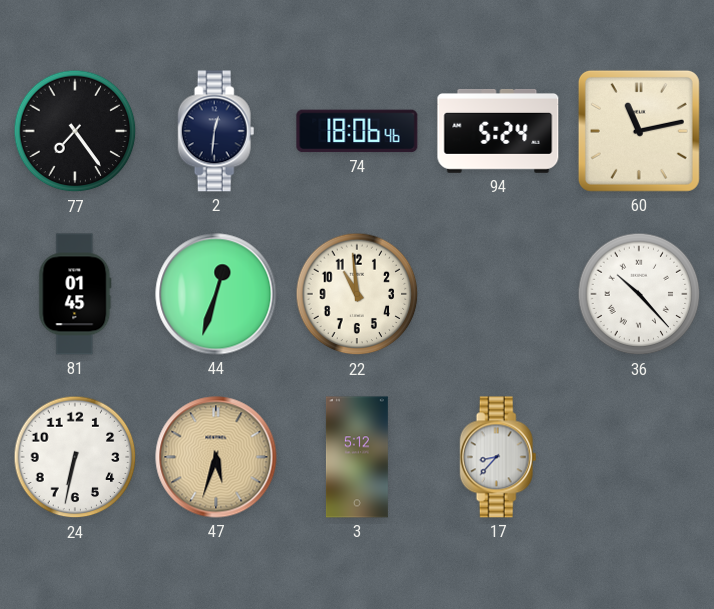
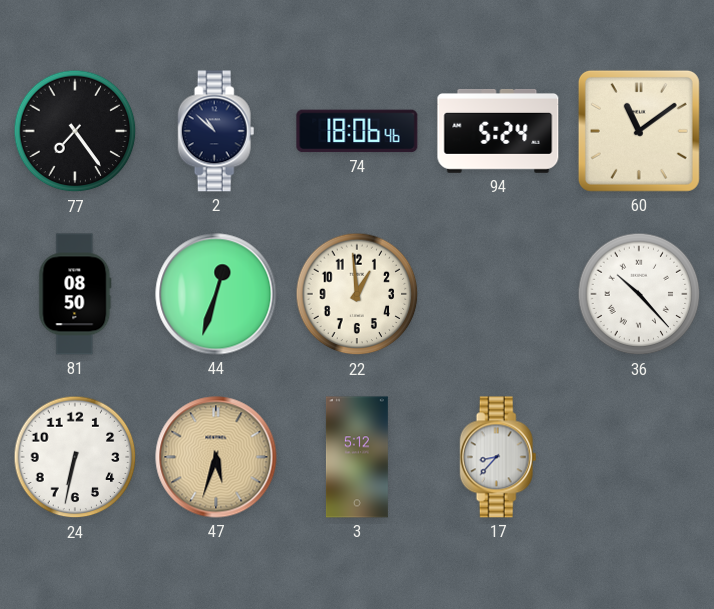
2: 12:31 -> 10:52
60: 11:13 -> 11:09
81: 01:45 -> 08:50
22: 10:59 -> 12:59
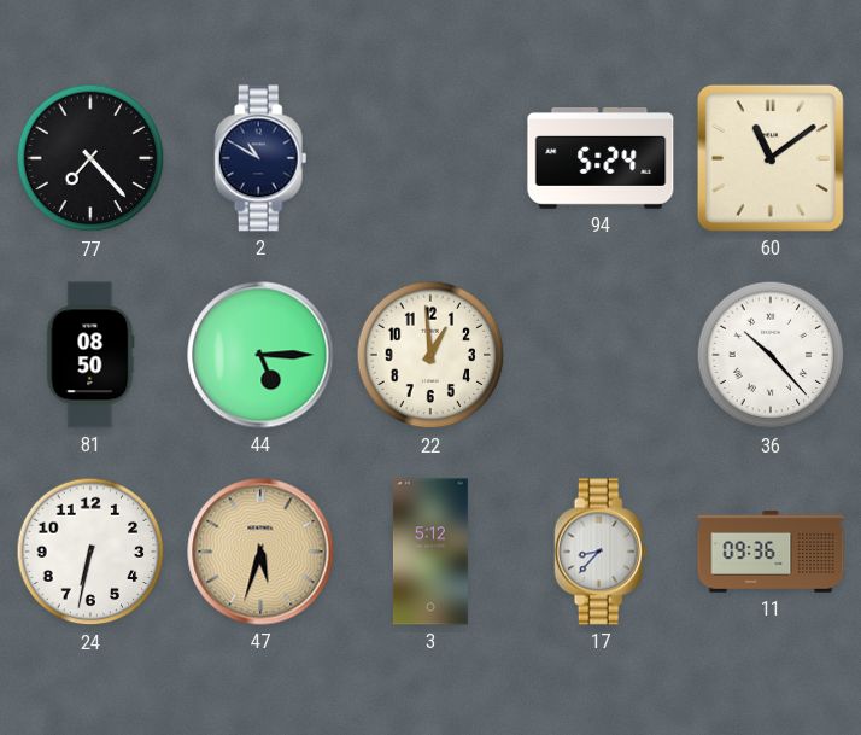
77: 7:24 -> 7:23
2: 10:52 -> 10:50
74: 18:06 -> none
44: 12:33 -> 5:15
11: none -> 09:36
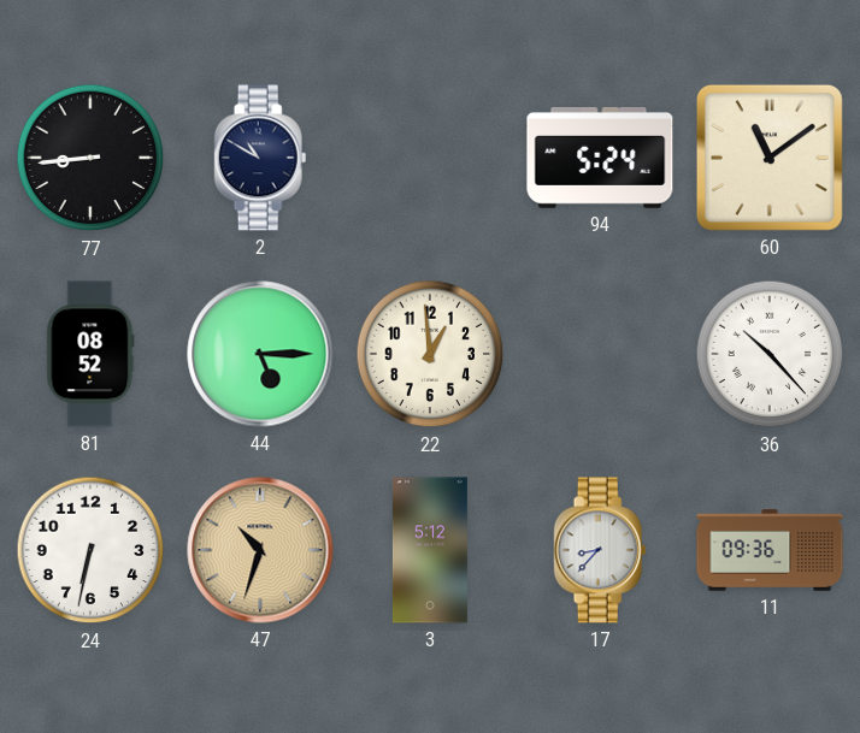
77: 7:23 -> 8:44
81: 08:50 -> 08:52
47: 5:33 -> 10:33
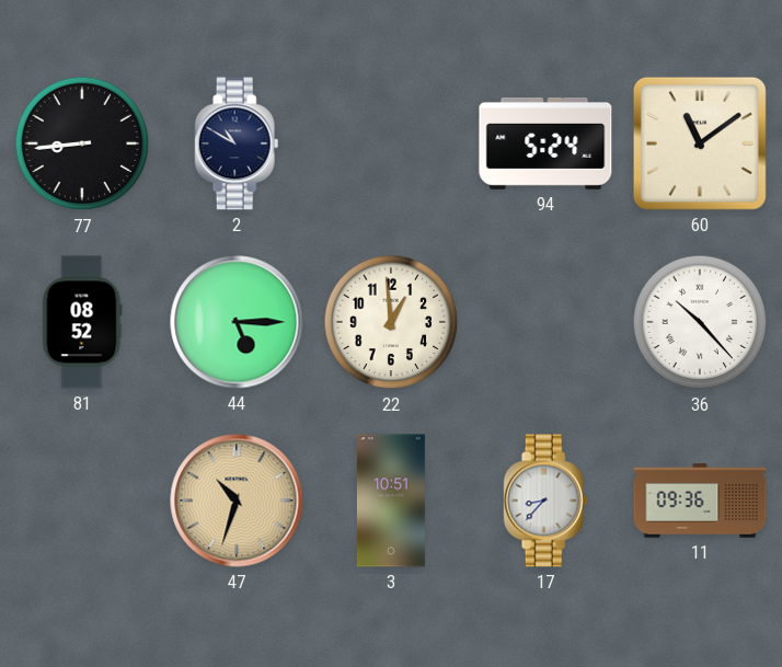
24: 6:32 -> none
3: 5:12 -> 10:51
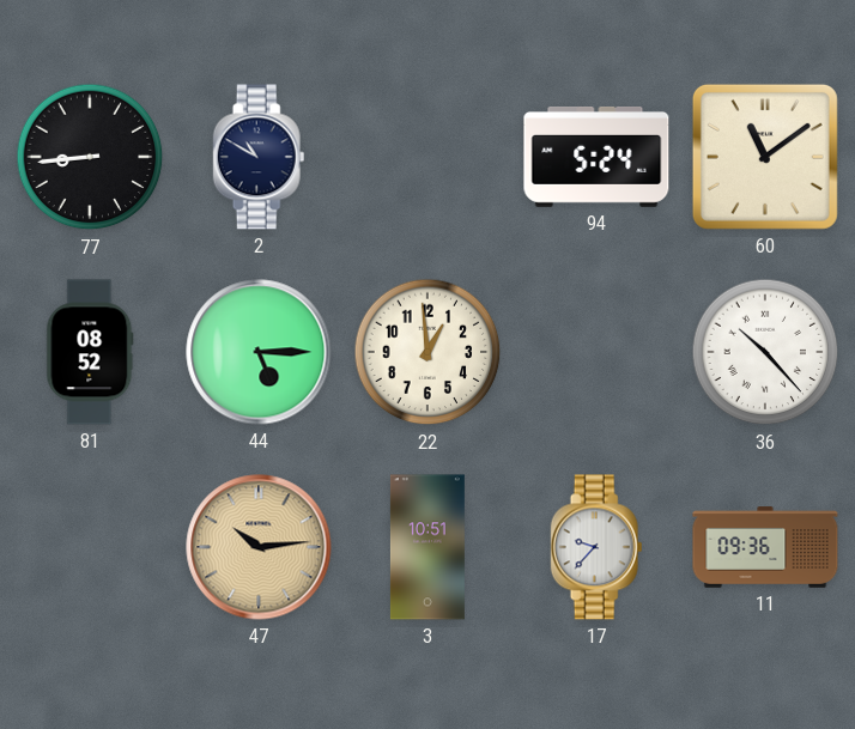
47: 10:33 -> 10:14
17: 8:37 -> 9:37
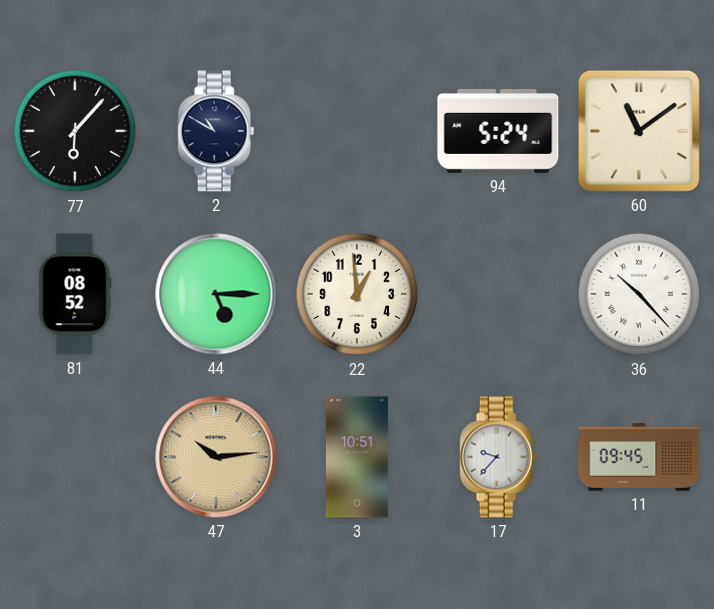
77: 8:44 -> 6:07
11: 09:36 -> 09:45
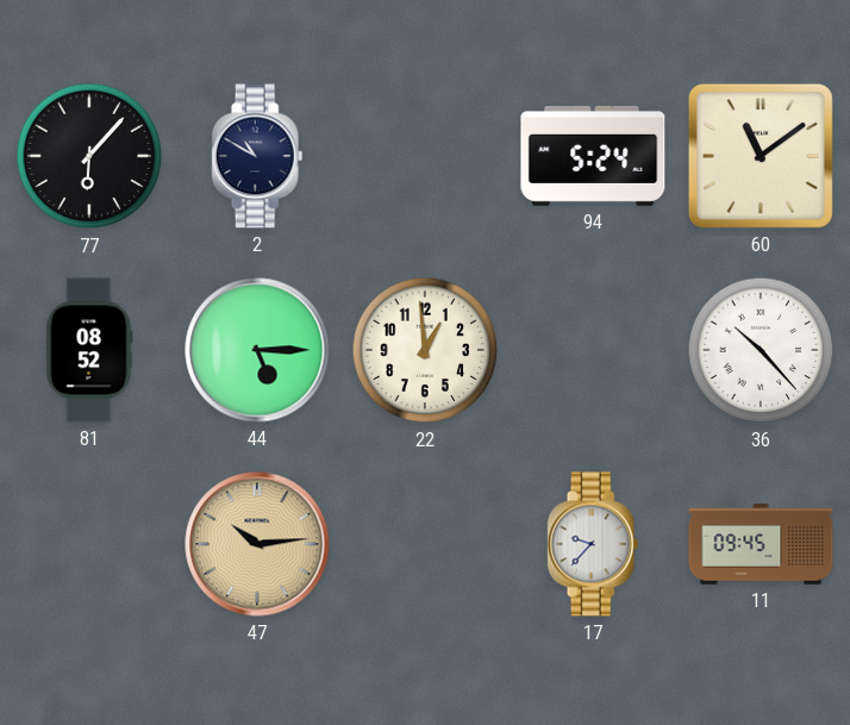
3: 10:51 -> none
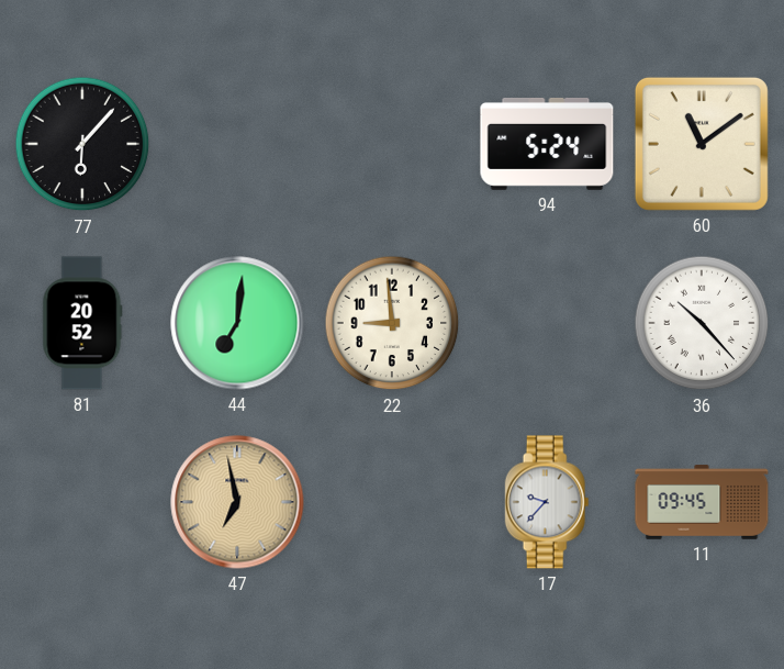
2: 10:50 -> none
81: 08:52 -> 20:52
44: 5:15 -> 7:01
22: 12:59 -> 8:59
47: 10:14 -> 6:58
